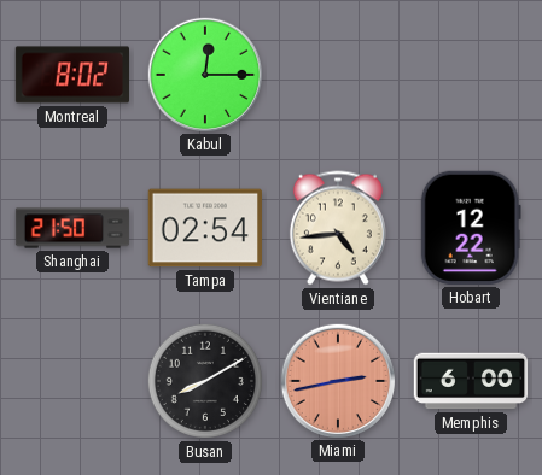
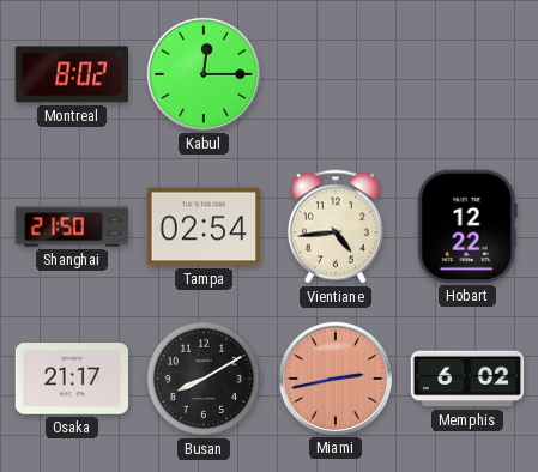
Osaka: none -> 21:17
Memphis: 6:00 -> 6:02
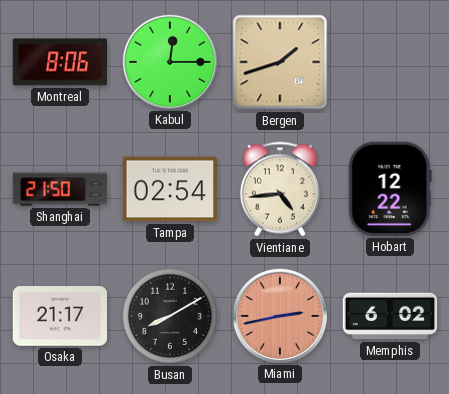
Montreal: 8:02 -> 8:06
Bergen: none -> 1:42
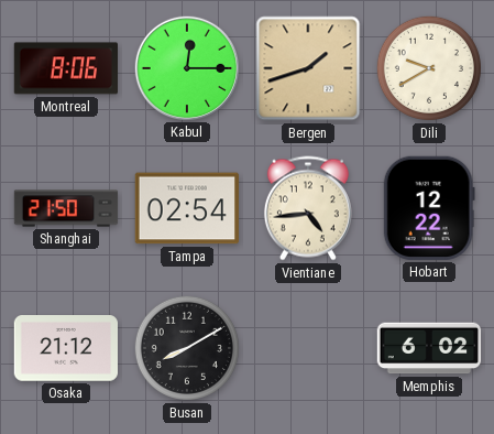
Dili: none -> 9:40
Osaka: 21:17 -> 21:12
Miami: 2:43 -> none
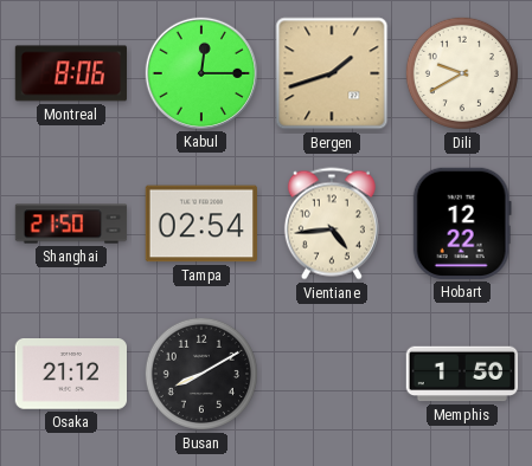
Memphis: 6:02 -> 1:50
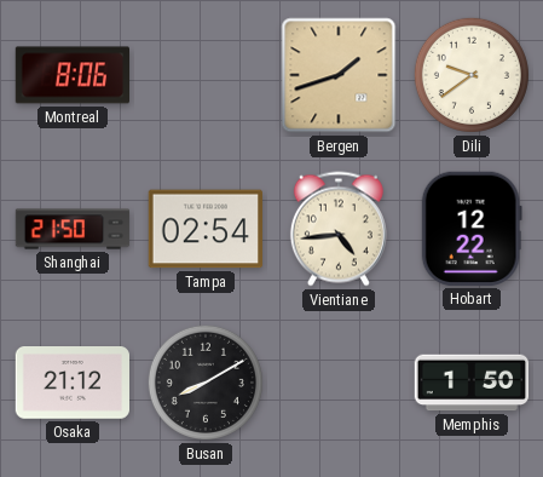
Kabul: 12:15 -> none
Dili: 9:40 -> 9:39
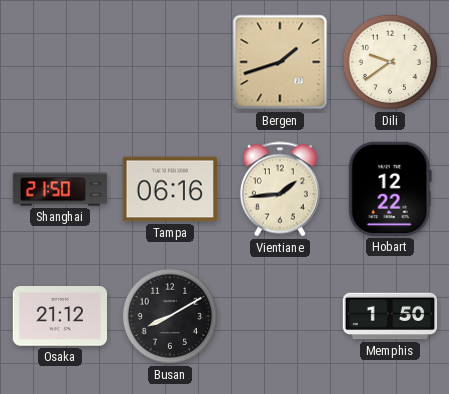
Montreal: 8:06 -> none
Tampa: 02:54 -> 06:16
Vientiane: 4:44 -> 1:44
